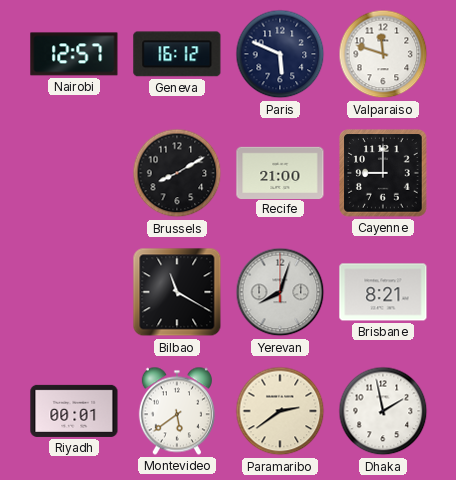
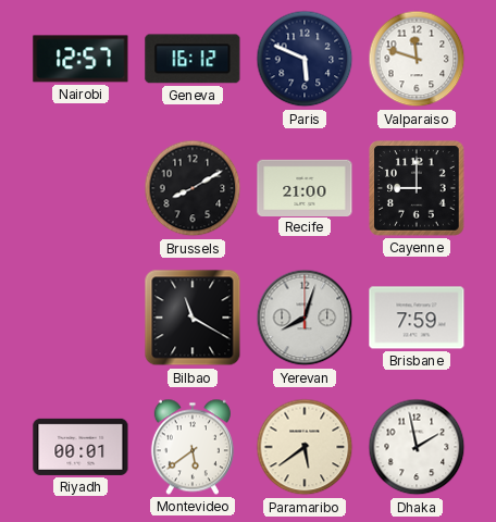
Brisbane: 8:21 -> 7:59
Paramaribo: 2:39 -> 5:39
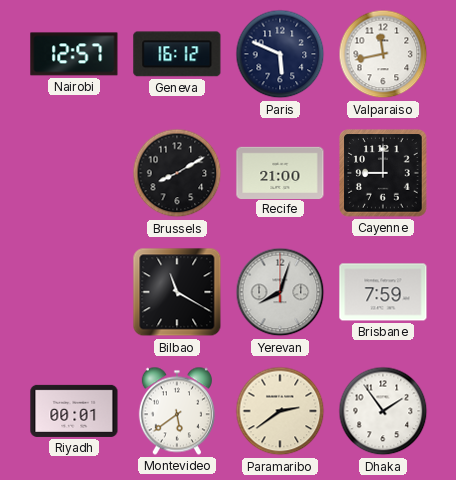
Valparaiso: 11:48 -> 11:43
Paramaribo: 5:39 -> 2:39
Dhaka: 1:58 -> 1:54
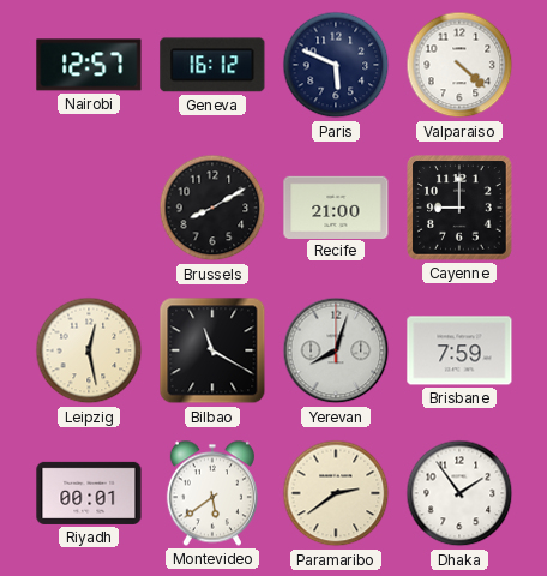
Valparaiso: 11:43 -> 4:22
Leipzig: none -> 12:28
